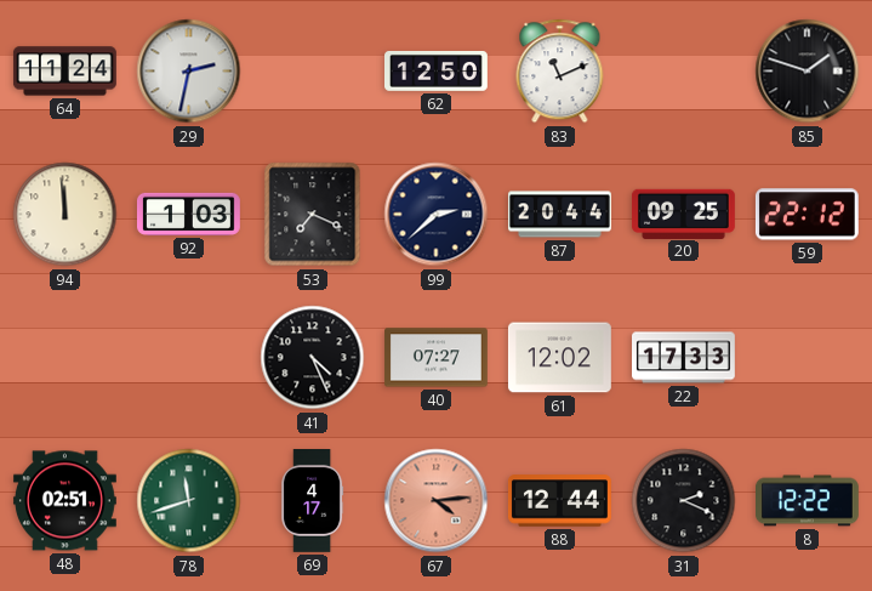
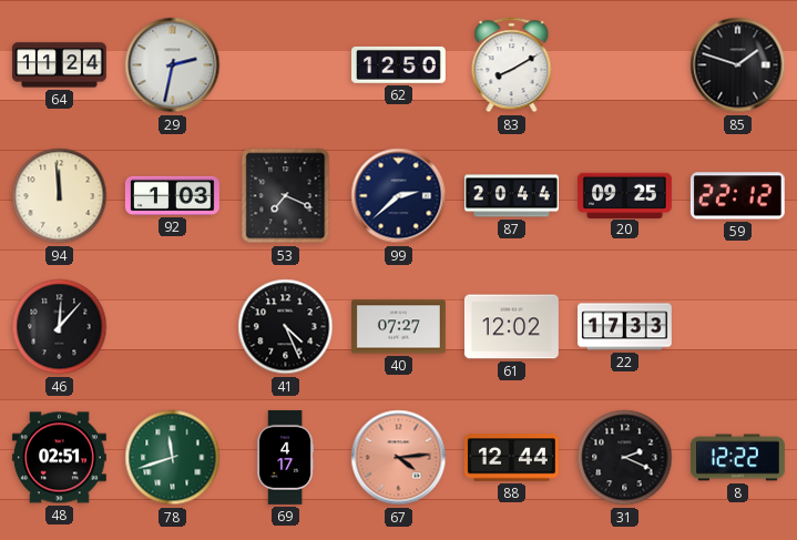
83: 11:11 -> 8:10
46: none -> 12:07
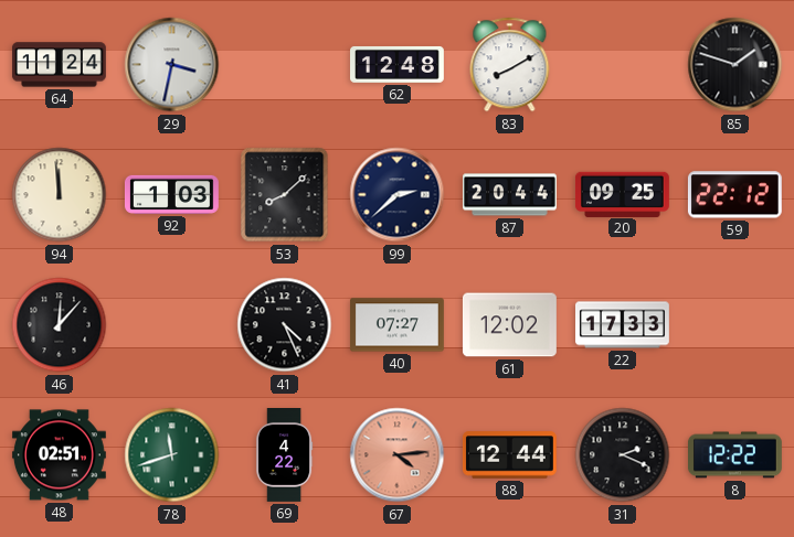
29: 2:32 -> 3:32
62: 12:50 -> 12:48
53: 7:19 -> 8:08
69: 4:17 -> 4:22
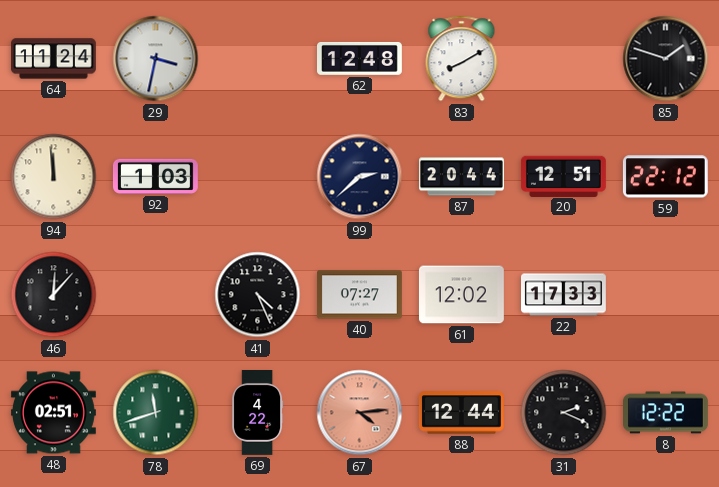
53: 8:08 -> none
20: 09:25 -> 12:51
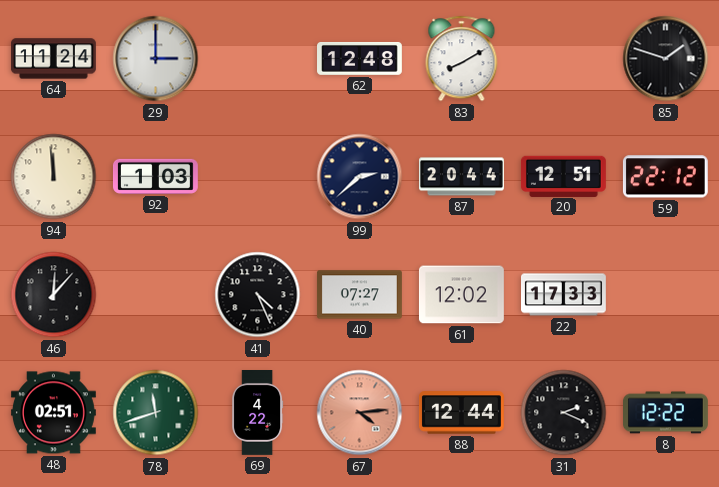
29: 3:32 -> 3:00
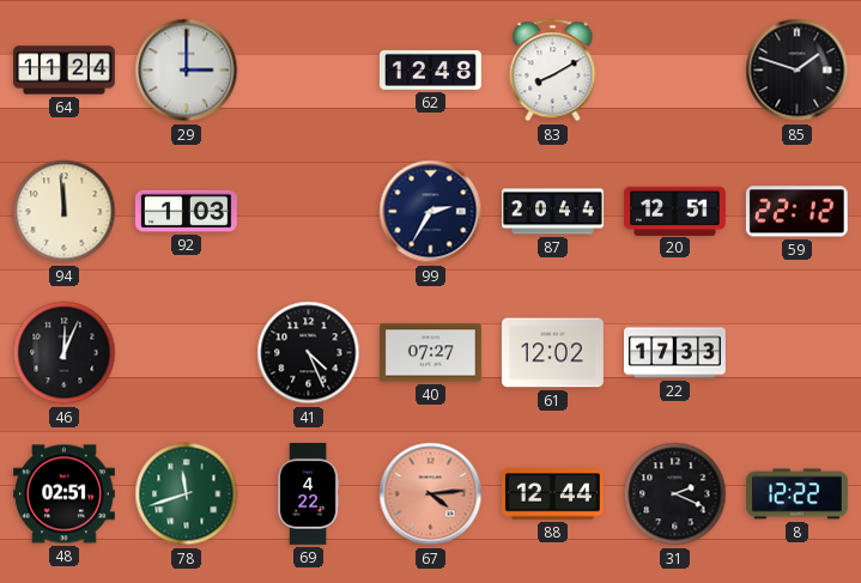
99: 2:38 -> 2:35
46: 12:07 -> 12:04
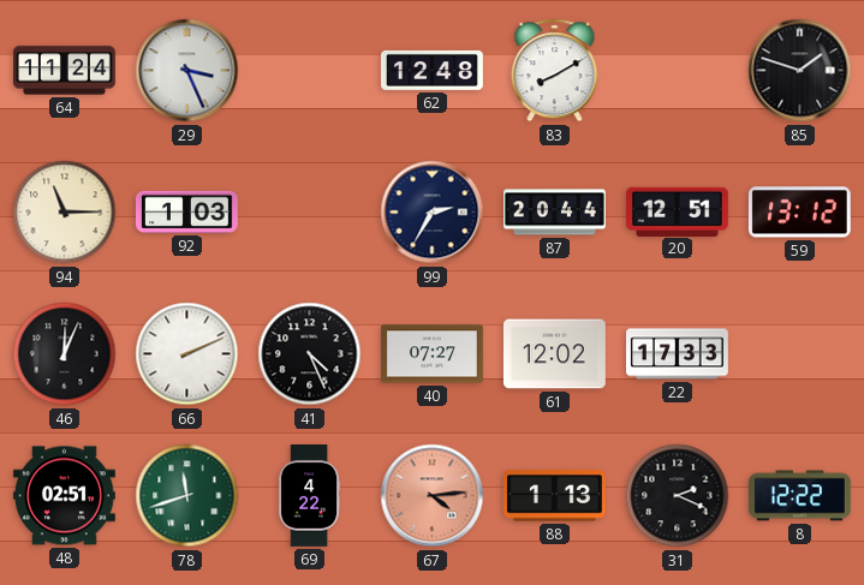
29: 3:00 -> 3:26
94: 11:59 -> 11:15
59: 22:12 -> 13:12
66: none -> 2:11
88: 12:44 -> 1:13
